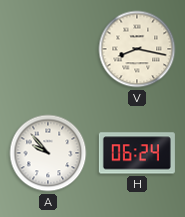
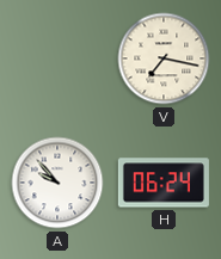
V: 8:17 -> 7:17
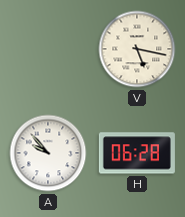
V: 7:17 -> 5:17
H: 06:24 -> 06:28
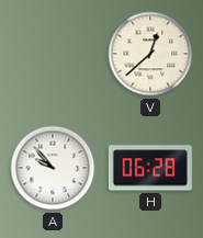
V: 5:17 -> 12:38
